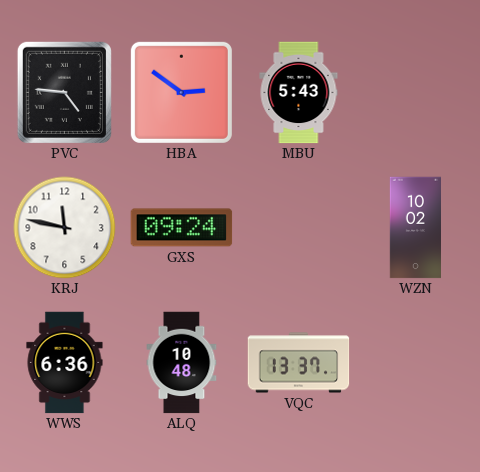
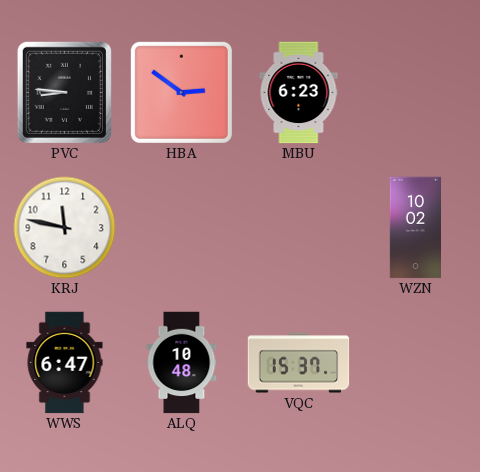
PVC: 4:46 -> 8:46
MBU: 5:43 -> 6:23
GXS: 09:24 -> none
WWS: 6:36 -> 6:47
VQC: 13:37 -> 15:37
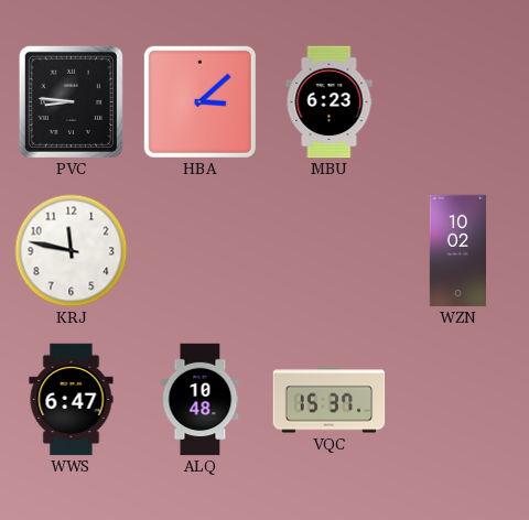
HBA: 2:51 -> 3:08
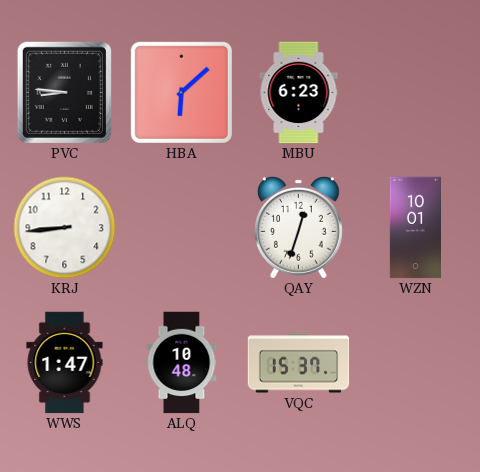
HBA: 3:08 -> 6:08
KRJ: 11:47 -> 8:44
QAY: none -> 12:33
WZN: 10:02 -> 10:01
WWS: 6:47 -> 1:47
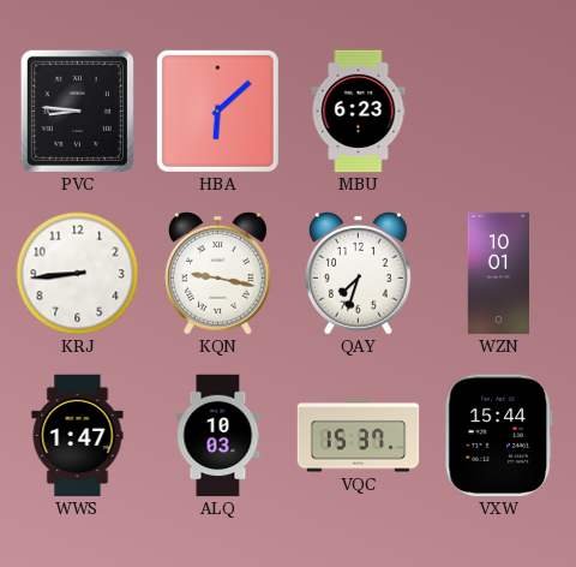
KQN: none -> 9:17
QAY: 12:33 -> 7:33
ALQ: 10:48 -> 10:03
VXW: none -> 15:44
